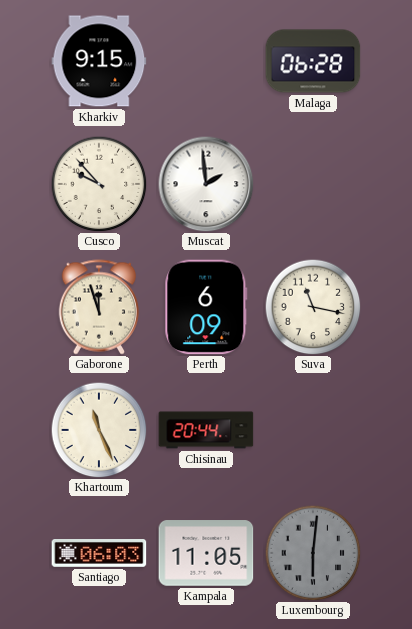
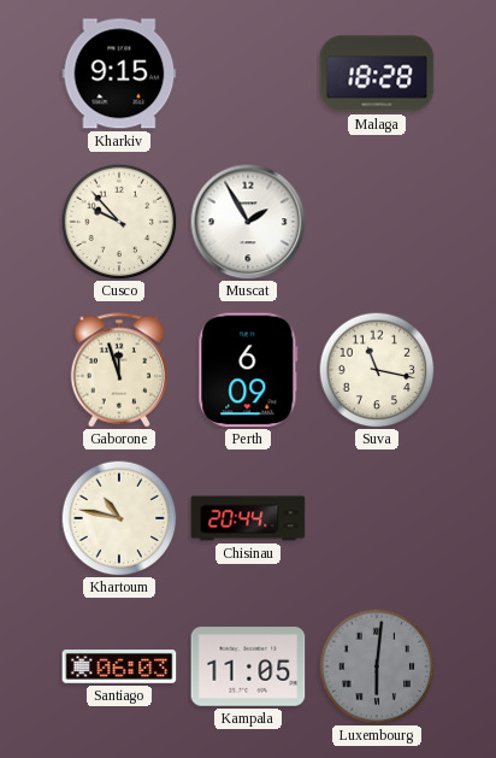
Malaga: 06:28 -> 18:28
Muscat: 1:59 -> 1:55
Khartoum: 11:26 -> 10:47
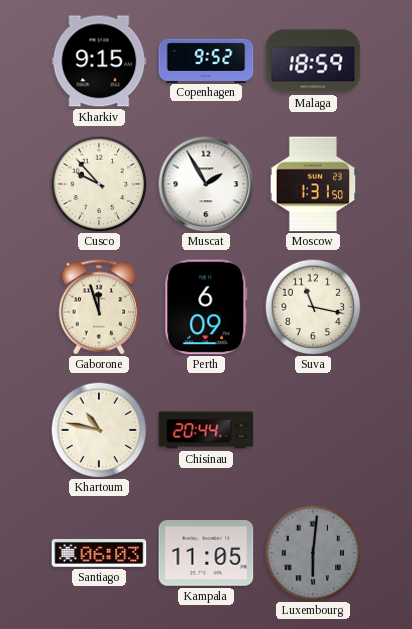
Copenhagen: none -> 9:52
Malaga: 18:28 -> 18:59
Moscow: none -> 1:31
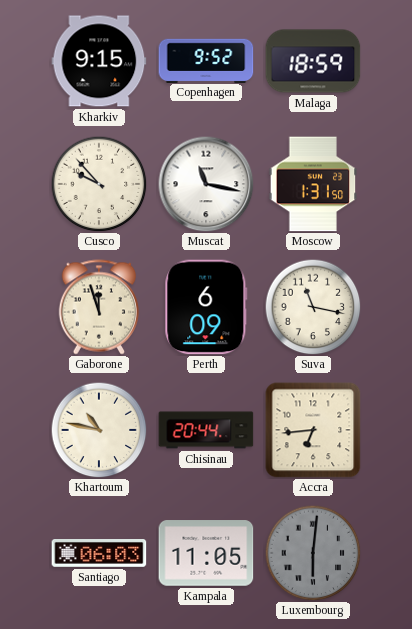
Muscat: 1:55 -> 11:17
Accra: none -> 6:44
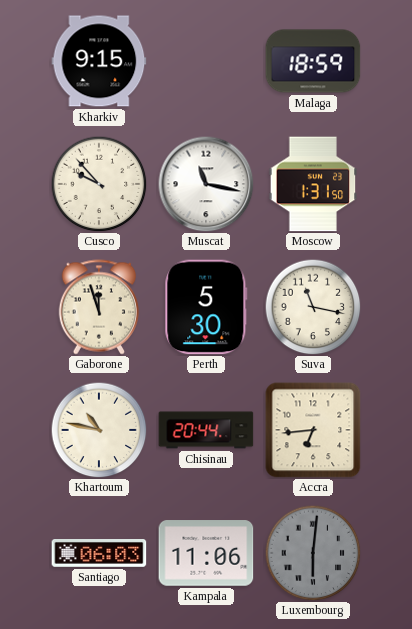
Copenhagen: 9:52 -> none
Perth: 6:09 -> 5:30
Kampala: 11:05 -> 11:06
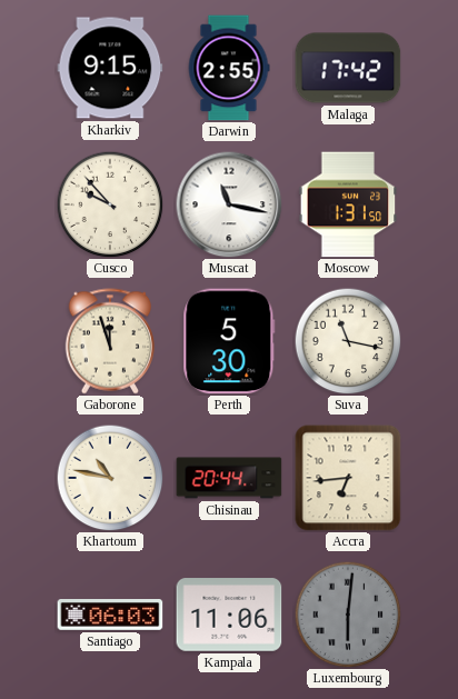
Darwin: none -> 2:55
Malaga: 18:59 -> 17:42
